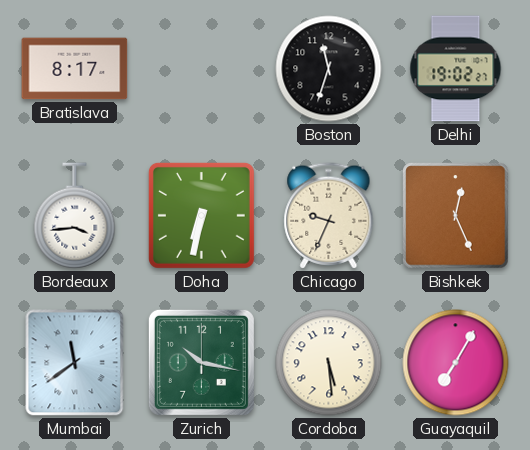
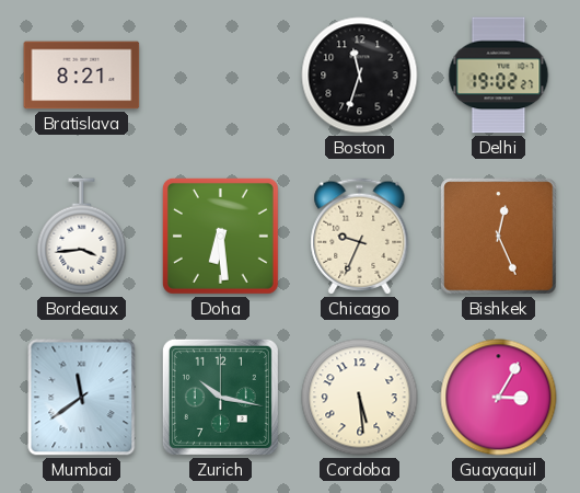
Bratislava: 8:17 -> 8:21
Doha: 6:32 -> 6:29
Guayaquil: 7:05 -> 3:05
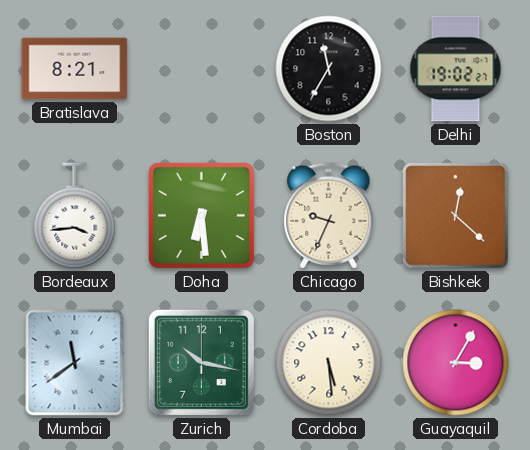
Boston: 11:33 -> 11:35
Bishkek: 12:26 -> 12:22
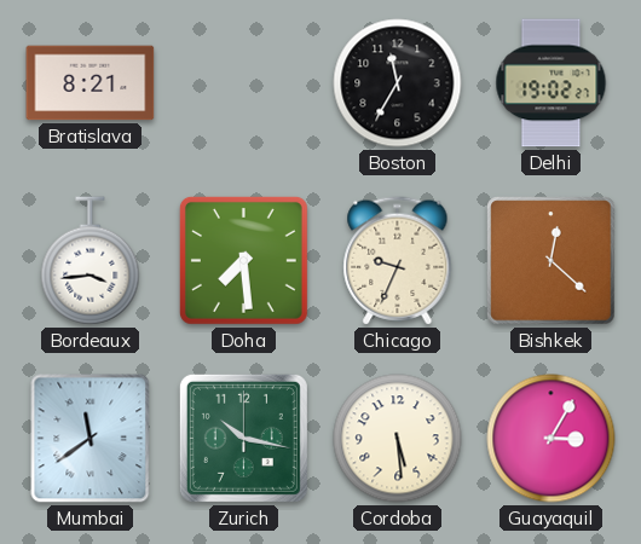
Doha: 6:29 -> 7:29
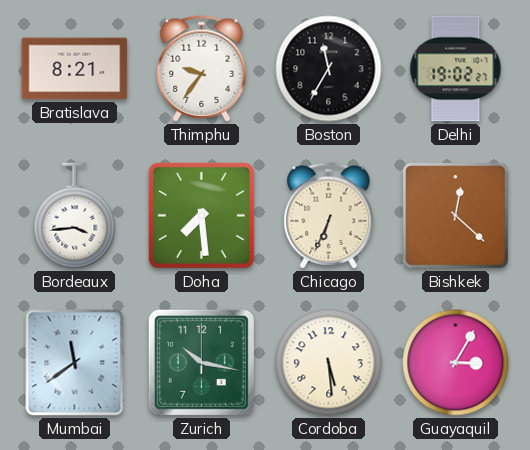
Thimphu: none -> 9:36
Chicago: 9:34 -> 6:34
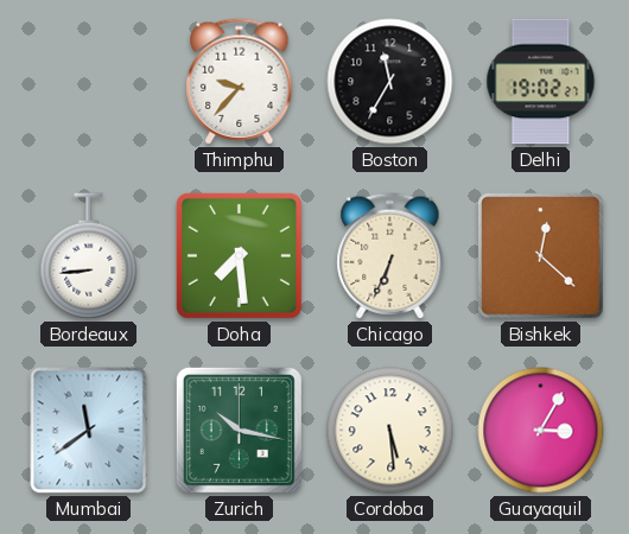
Bratislava: 8:21 -> none
Thimphu: 9:36 -> 9:37
Bordeaux: 3:44 -> 8:44
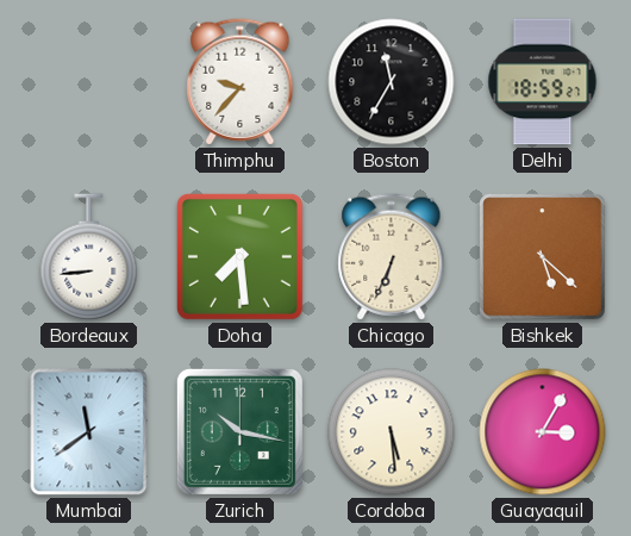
Delhi: 19:02 -> 18:59
Bishkek: 12:22 -> 5:22
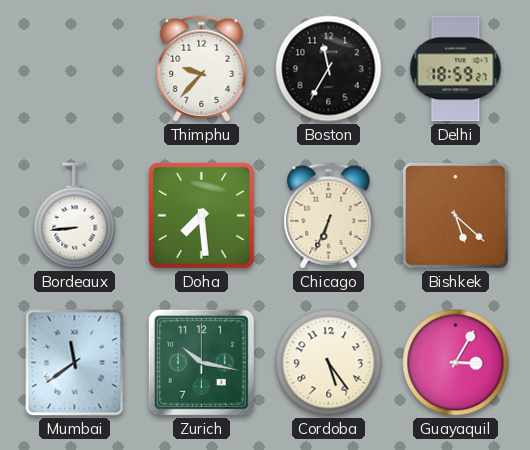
Cordoba: 5:29 -> 5:24
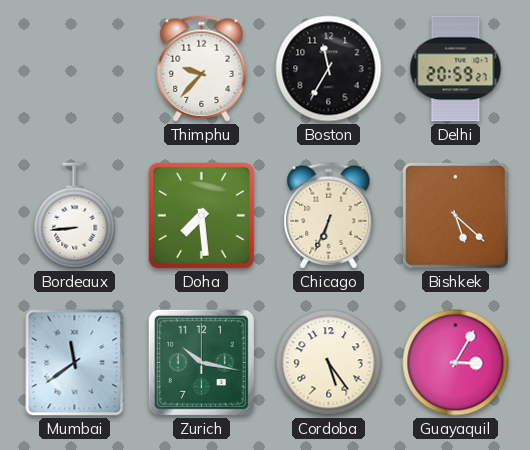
Delhi: 18:59 -> 20:59
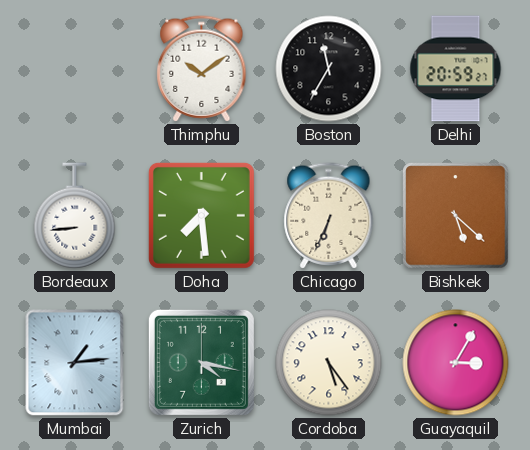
Thimphu: 9:37 -> 10:09
Mumbai: 11:39 -> 1:14
Zurich: 10:17 -> 4:17
